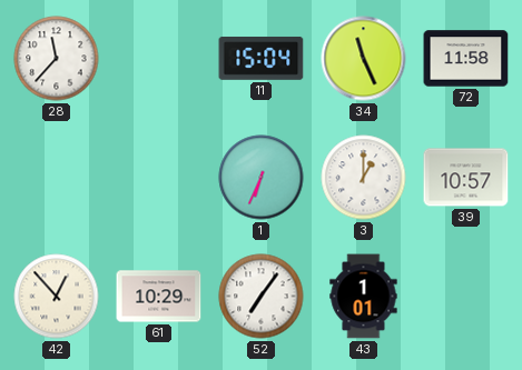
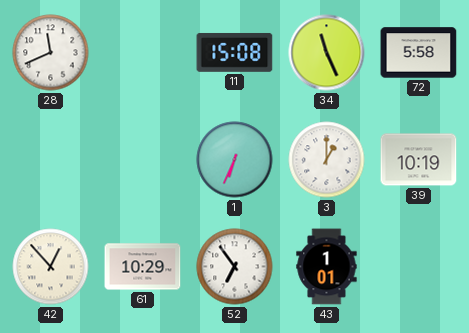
28: 11:37 -> 11:41
11: 15:04 -> 15:08
72: 11:58 -> 5:58
39: 10:57 -> 10:19
52: 7:06 -> 6:54
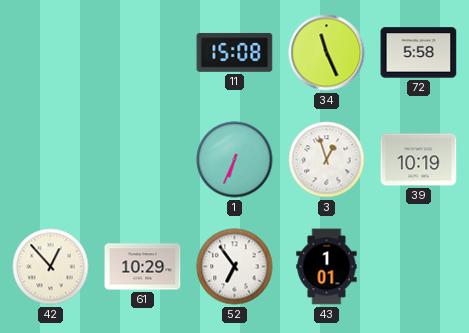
28: 11:41 -> none
3: 1:00 -> 12:57
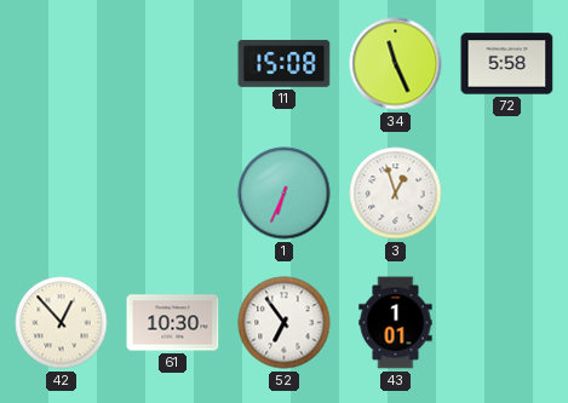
39: 10:19 -> none
61: 10:29 -> 10:30
